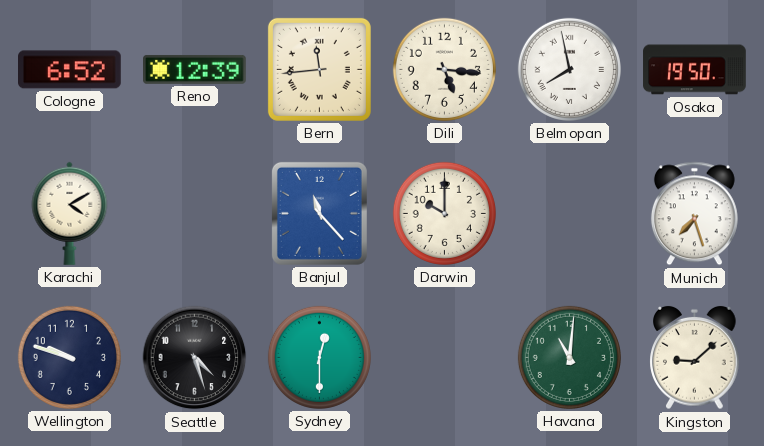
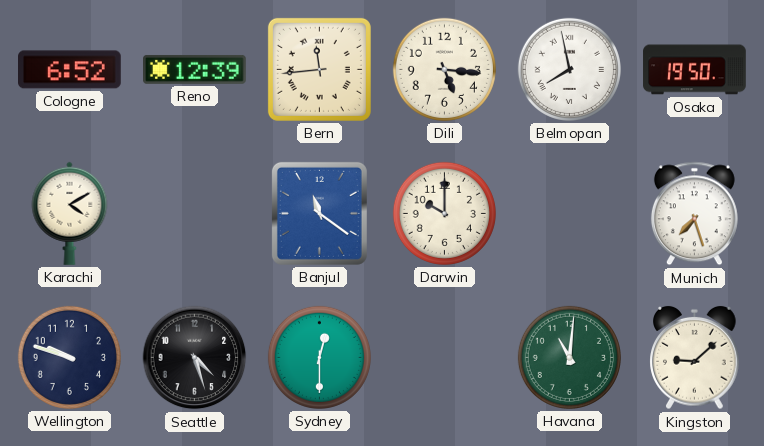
Banjul: 11:23 -> 11:21
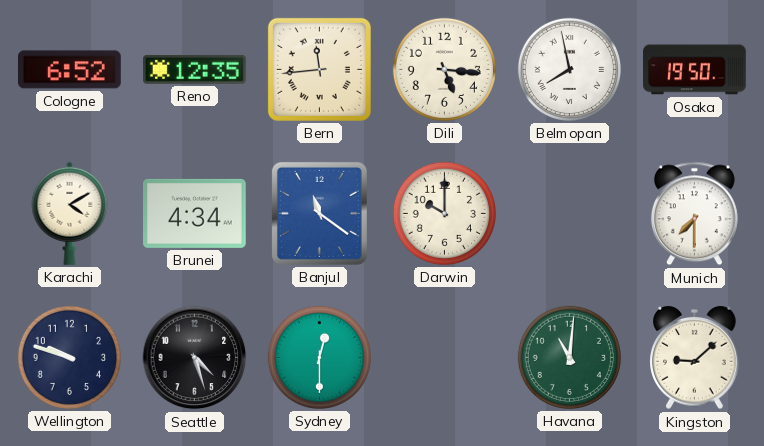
Reno: 12:39 -> 12:35
Brunei: none -> 4:34
Munich: 7:27 -> 7:30
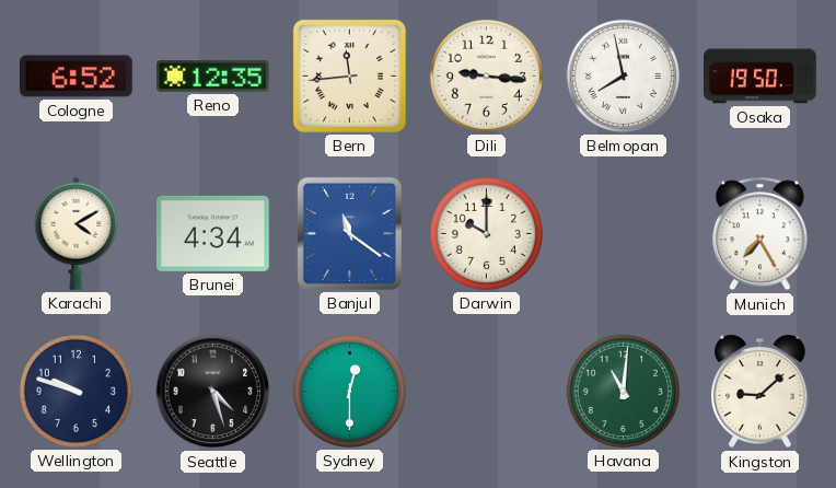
Dili: 5:16 -> 9:16
Munich: 7:30 -> 7:25
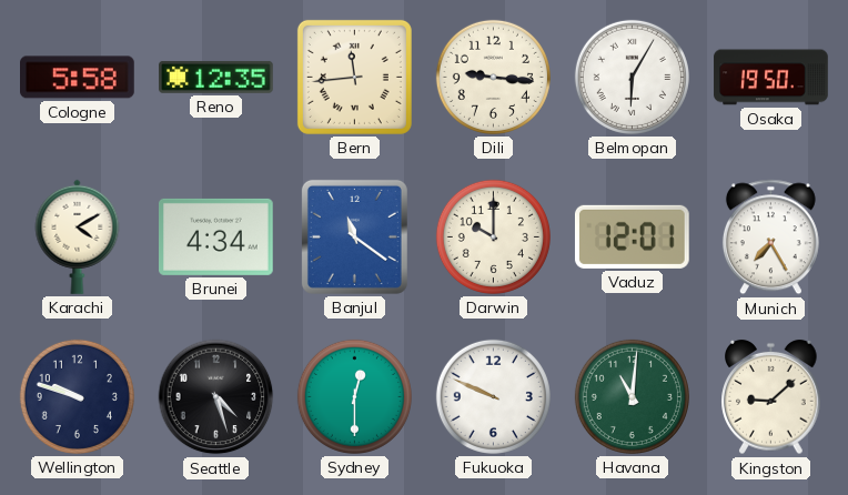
Cologne: 6:52 -> 5:58
Belmopan: 7:58 -> 6:05
Vaduz: none -> 12:01
Fukuoka: none -> 9:49
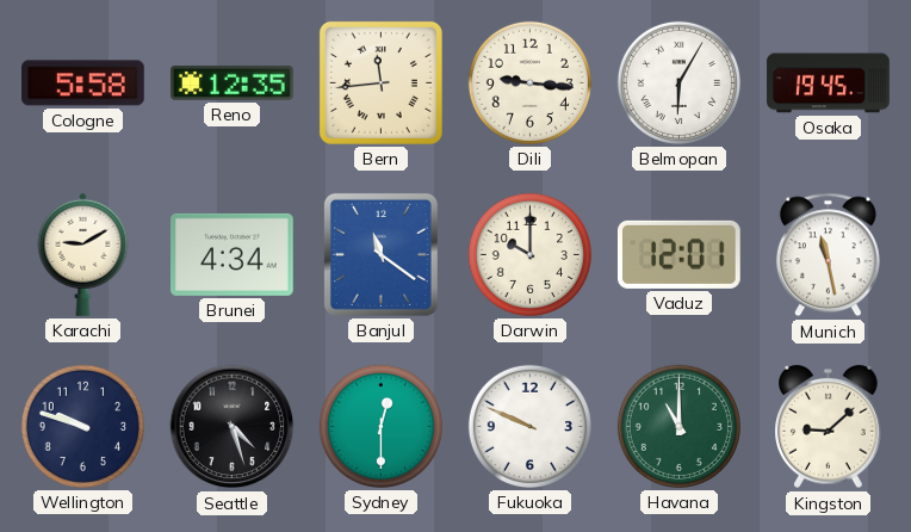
Osaka: 19:50 -> 19:45
Karachi: 4:10 -> 9:10
Munich: 7:25 -> 11:28
Havana: 11:01 -> 11:00
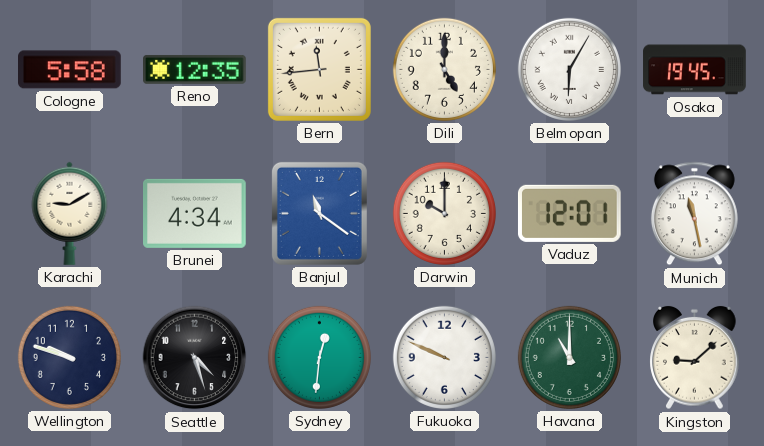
Dili: 9:16 -> 5:00
Sydney: 12:30 -> 12:31
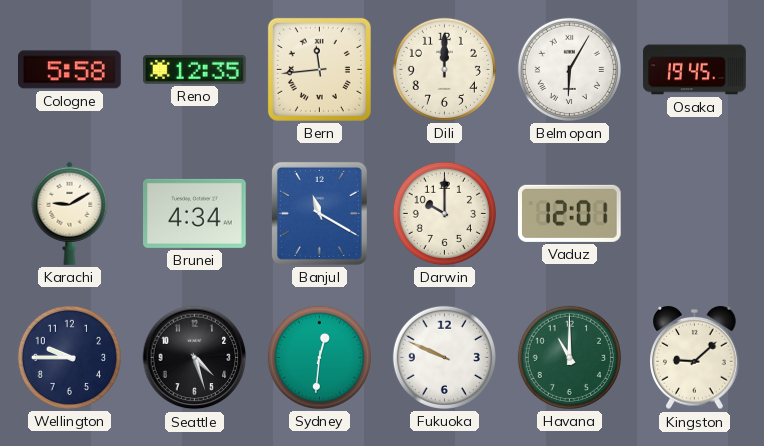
Dili: 5:00 -> 12:00
Banjul: 11:21 -> 11:20
Munich: 11:28 -> none
Wellington: 9:48 -> 9:45
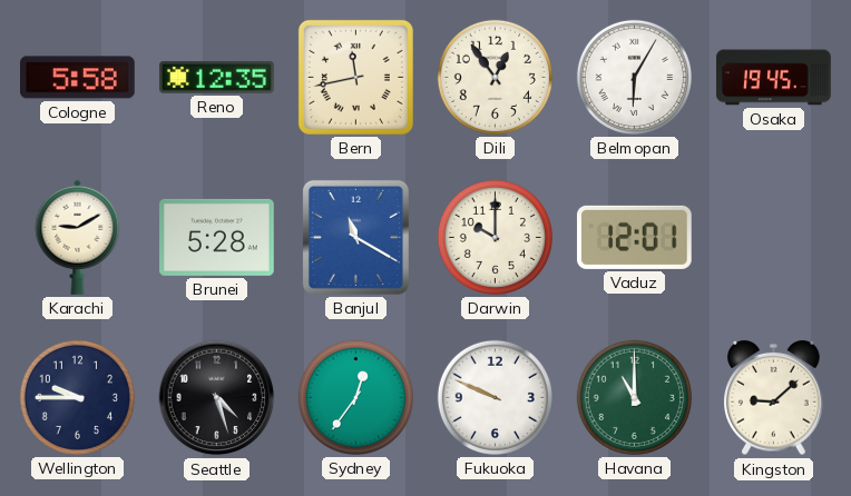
Bern: 11:44 -> 11:43
Dili: 12:00 -> 12:54
Brunei: 4:34 -> 5:28
Sydney: 12:31 -> 12:36
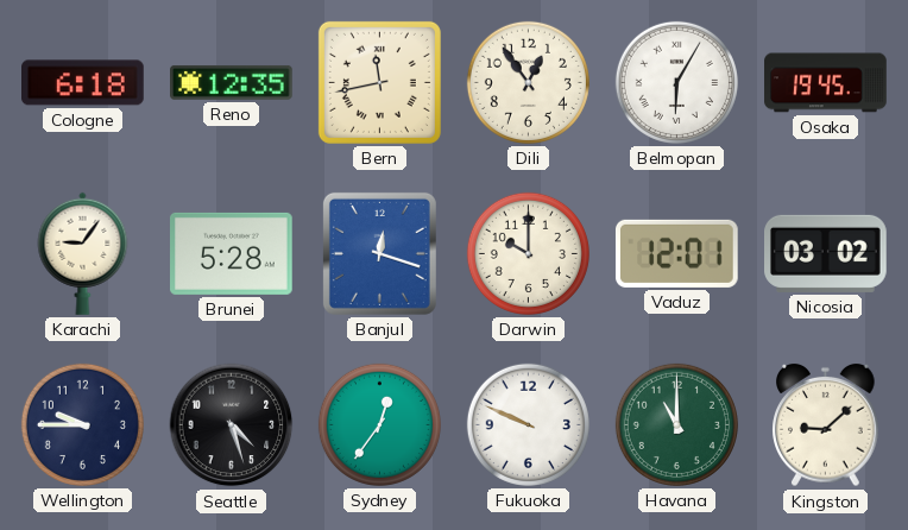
Cologne: 5:58 -> 6:18
Karachi: 9:10 -> 9:06
Banjul: 11:20 -> 12:18
Nicosia: none -> 03:02
